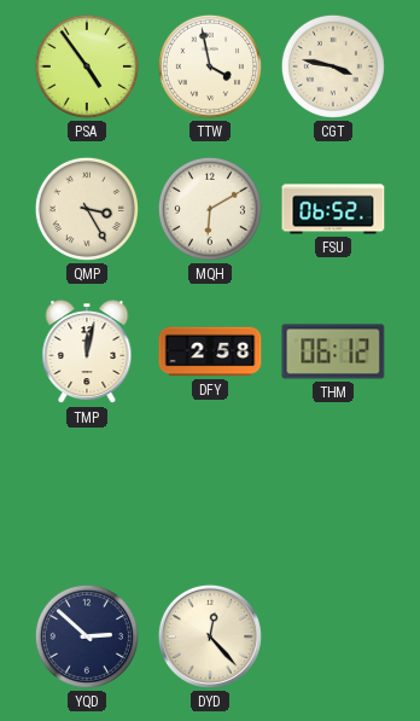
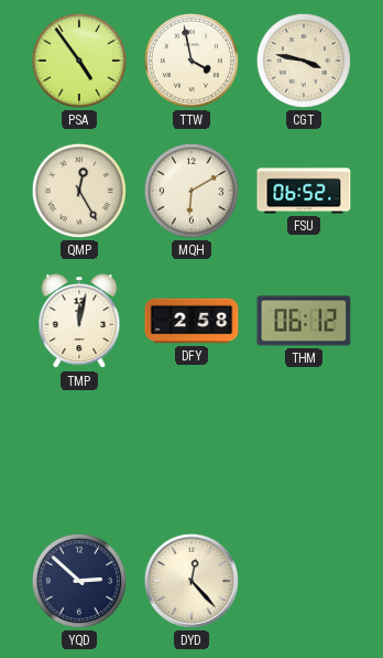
QMP: 3:25 -> 12:25
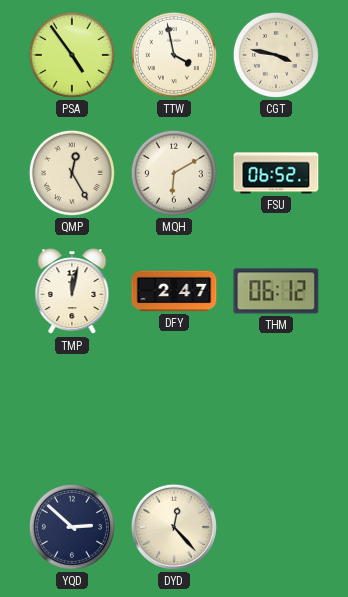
DFY: 2:58 -> 2:47
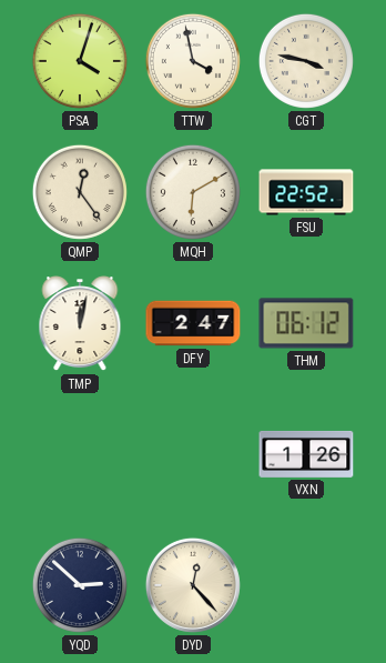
PSA: 4:54 -> 4:03
QMP: 12:25 -> 12:24
FSU: 06:52 -> 22:52
VXN: none -> 1:26
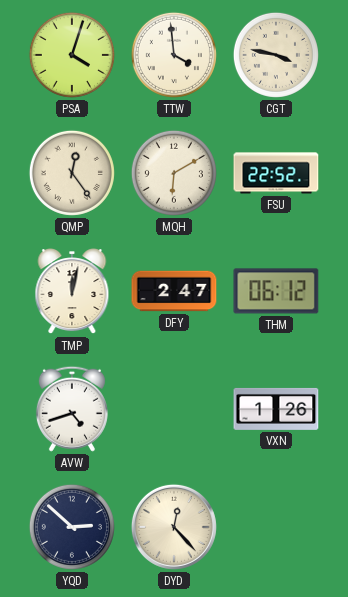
TTW: 3:58 -> 3:59
AVW: none -> 4:42
